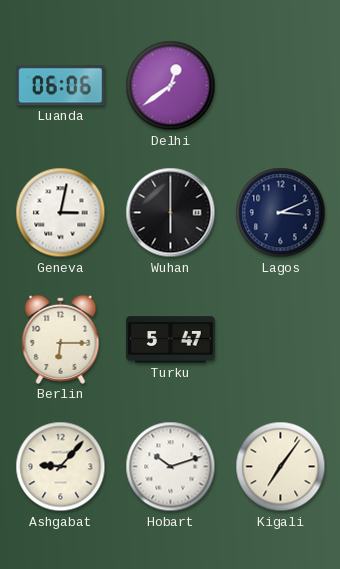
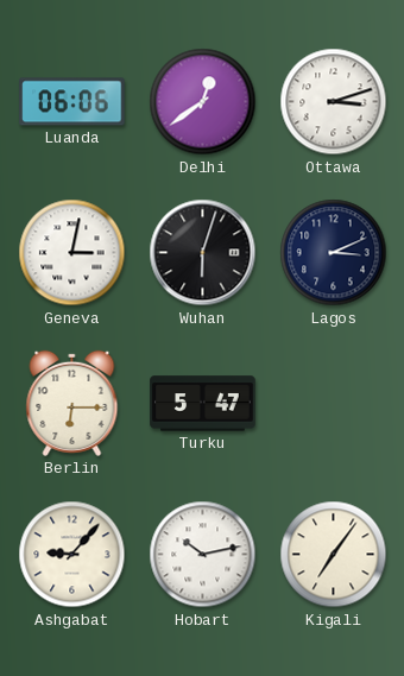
Ottawa: none -> 3:12
Wuhan: 6:00 -> 6:03
Hobart: 10:12 -> 10:13
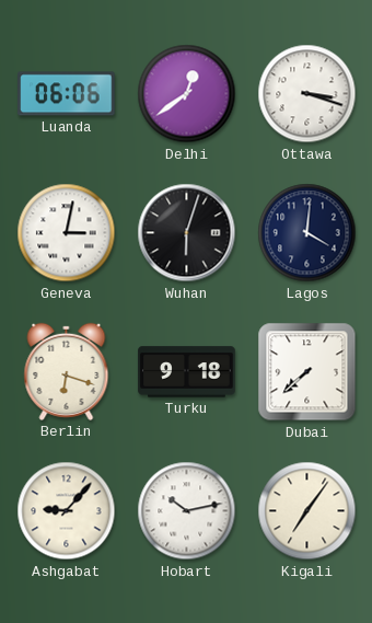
Ottawa: 3:12 -> 3:18
Lagos: 3:11 -> 4:01
Berlin: 6:15 -> 6:18
Turku: 5:47 -> 9:18
Dubai: none -> 7:38
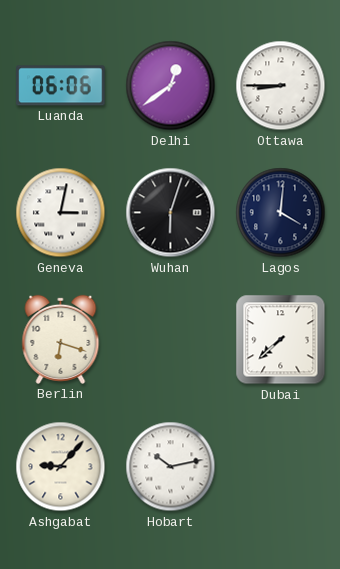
Ottawa: 3:18 -> 8:45
Turku: 9:18 -> none
Kigali: 7:06 -> none
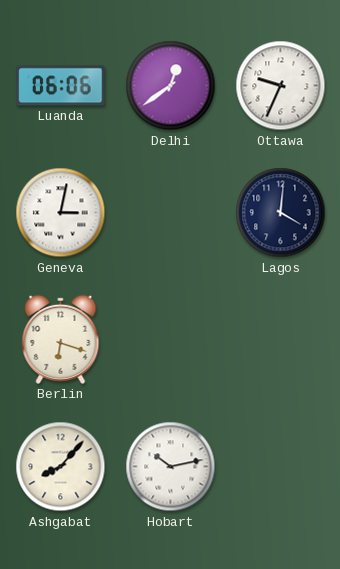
Ottawa: 8:45 -> 9:34
Wuhan: 6:03 -> none
Dubai: 7:38 -> none
Ashgabat: 9:07 -> 8:07
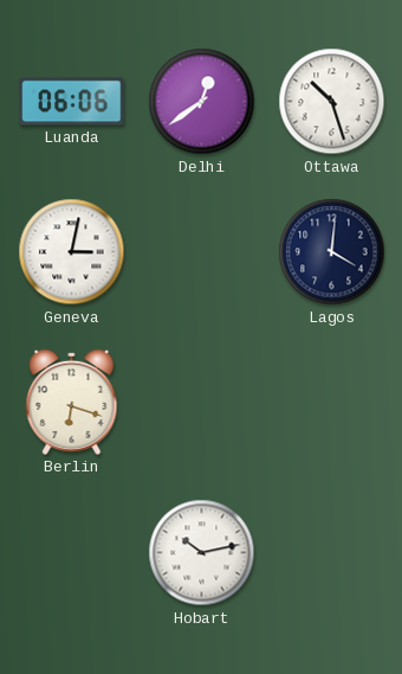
Ottawa: 9:34 -> 10:27
Ashgabat: 8:07 -> none
